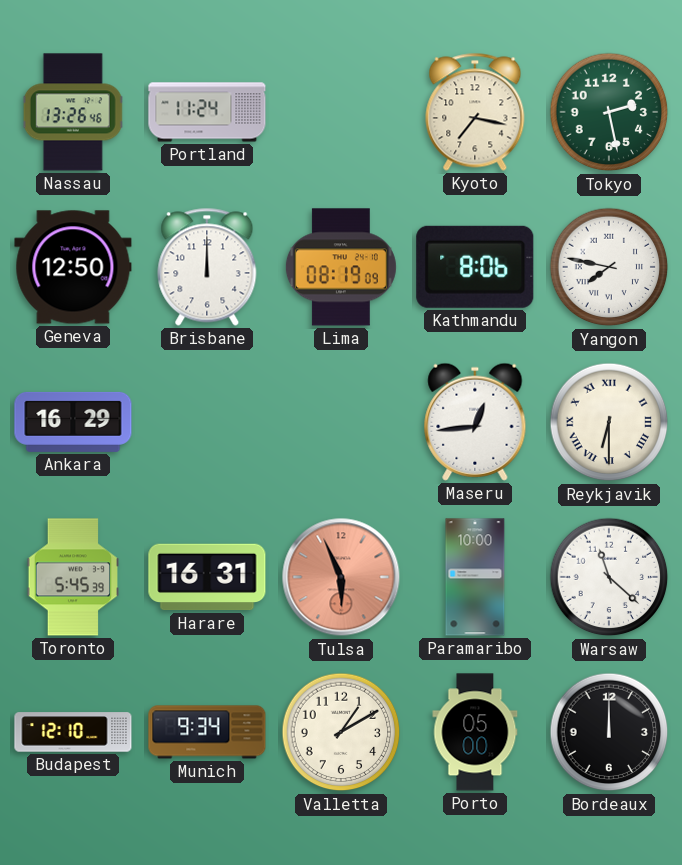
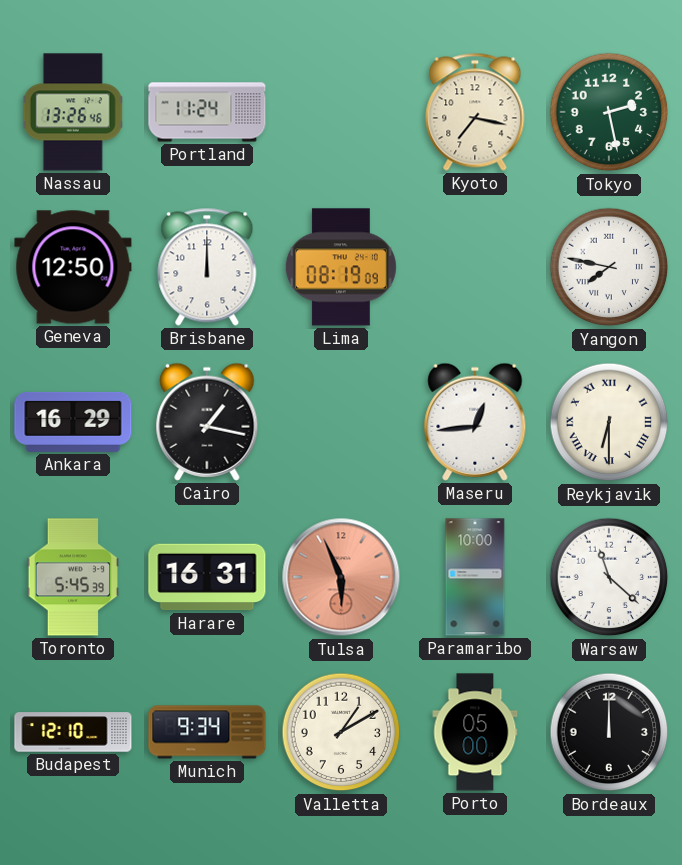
Kathmandu: 8:06 -> none
Cairo: none -> 1:17
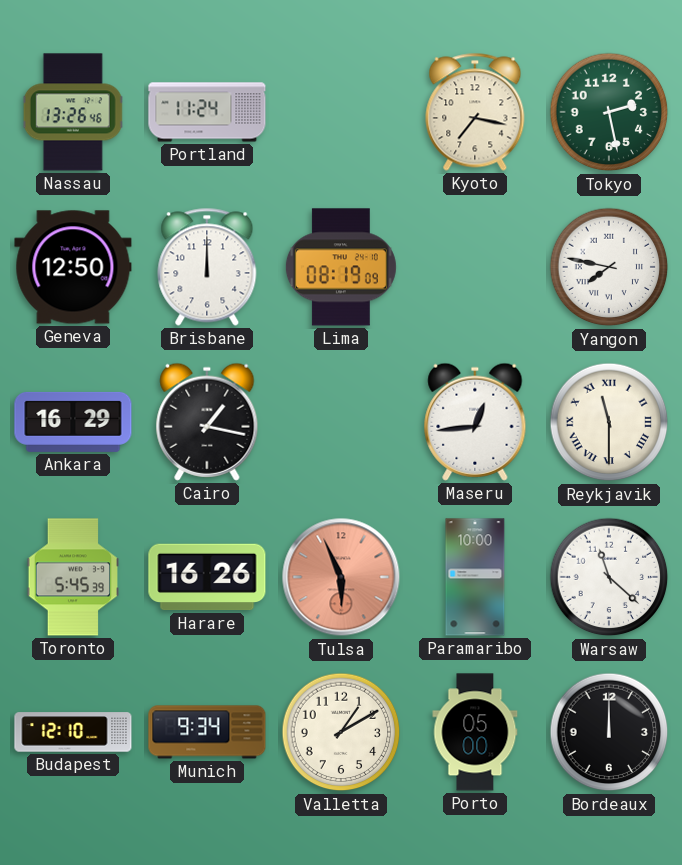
Reykjavik: 6:30 -> 11:30
Harare: 16:31 -> 16:26
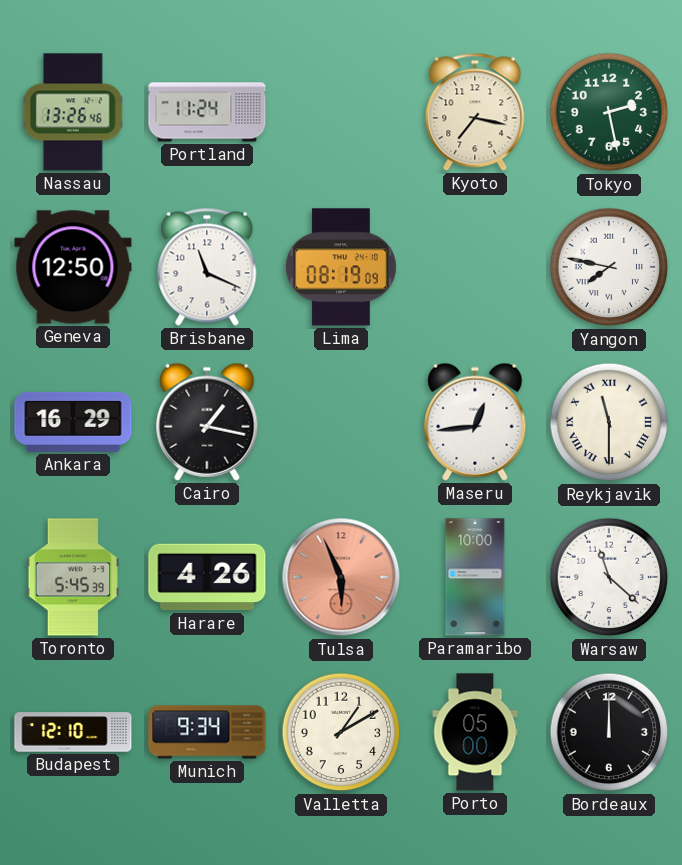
Brisbane: 12:00 -> 11:19
Harare: 16:26 -> 4:26
